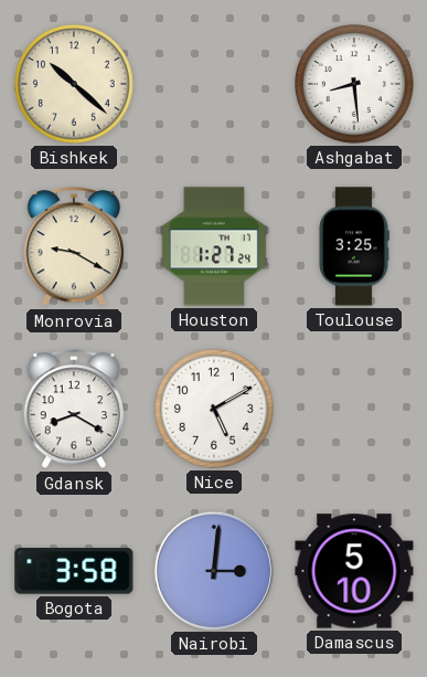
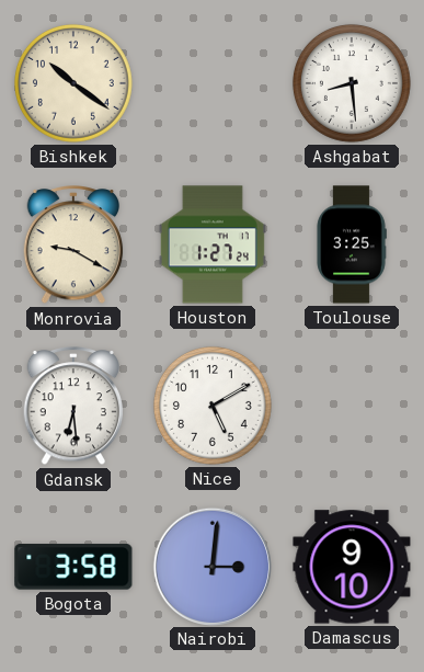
Bishkek: 10:22 -> 10:21
Gdansk: 8:20 -> 6:29
Damascus: 5:10 -> 9:10
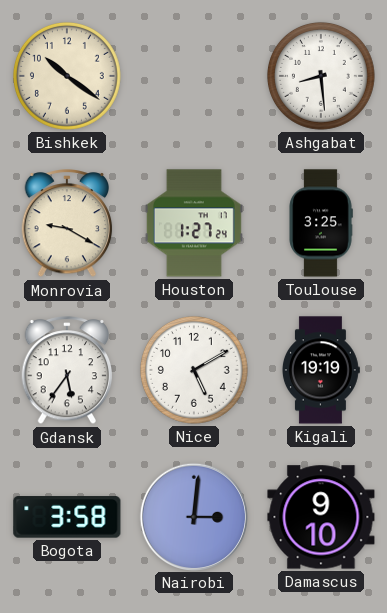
Gdansk: 6:29 -> 5:36
Kigali: none -> 19:19
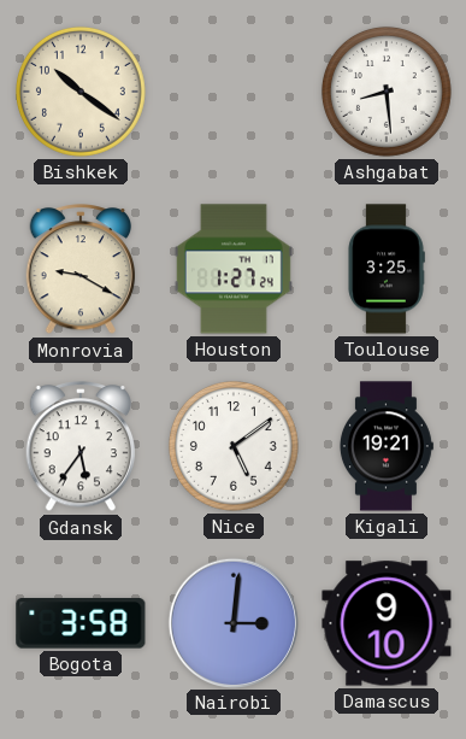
Nice: 5:10 -> 5:09
Kigali: 19:19 -> 19:21
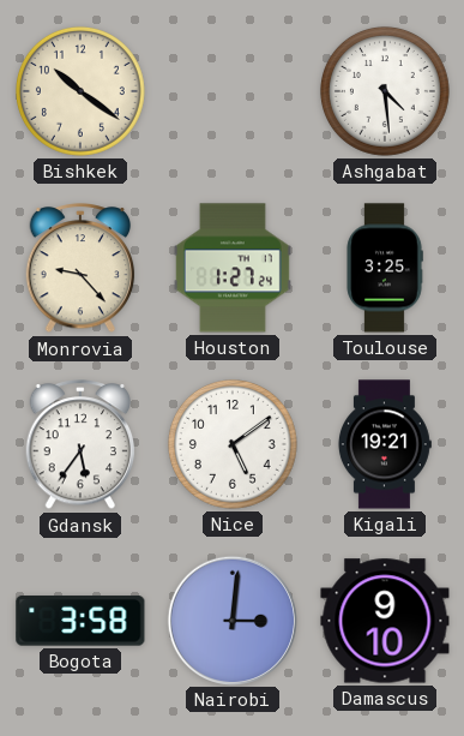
Ashgabat: 8:29 -> 4:29
Monrovia: 9:20 -> 9:23
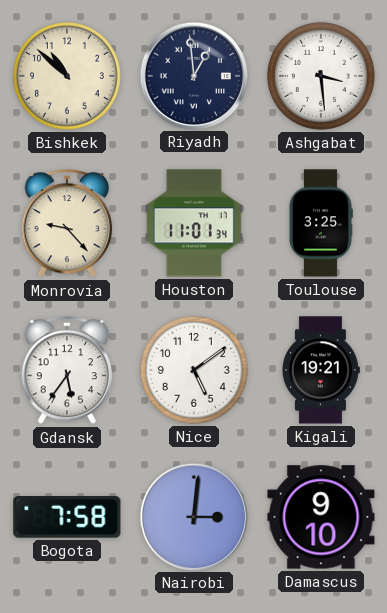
Bishkek: 10:21 -> 10:52
Riyadh: none -> 12:59
Ashgabat: 4:29 -> 3:29
Houston: 1:27 -> 11:01
Bogota: 3:58 -> 7:58
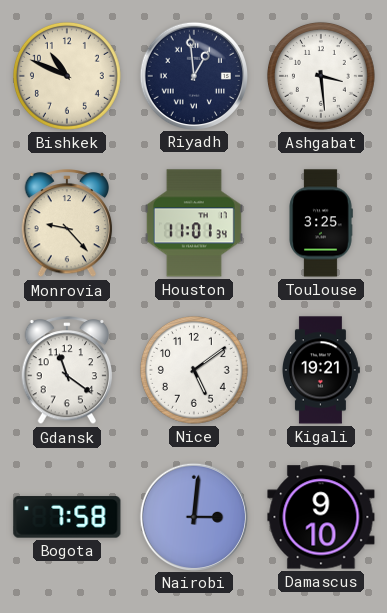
Bishkek: 10:52 -> 10:49
Gdansk: 5:36 -> 11:21
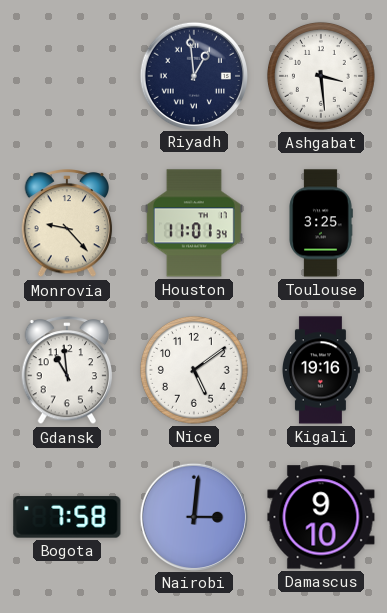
Bishkek: 10:49 -> none
Gdansk: 11:21 -> 10:59
Kigali: 19:21 -> 19:16
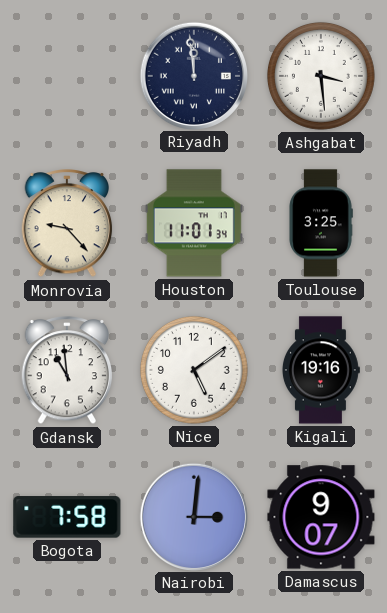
Riyadh: 12:59 -> 11:59
Damascus: 9:10 -> 9:07
